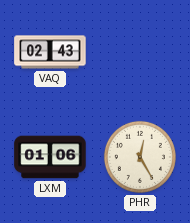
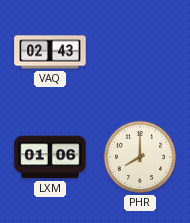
PHR: 12:25 -> 8:00
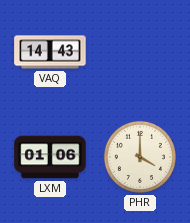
VAQ: 02:43 -> 14:43
PHR: 8:00 -> 4:00
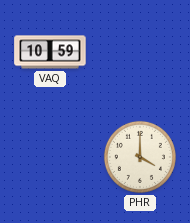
VAQ: 14:43 -> 10:59
LXM: 01:06 -> none
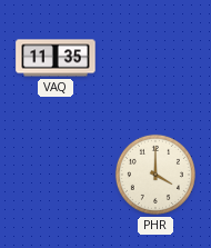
VAQ: 10:59 -> 11:35
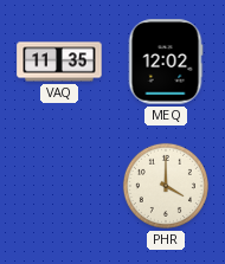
MEQ: none -> 12:02
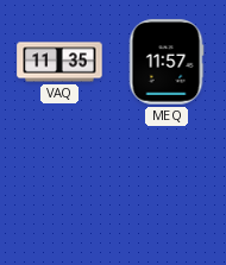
MEQ: 12:02 -> 11:57
PHR: 4:00 -> none
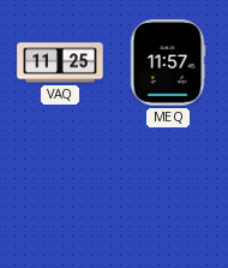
VAQ: 11:35 -> 11:25
